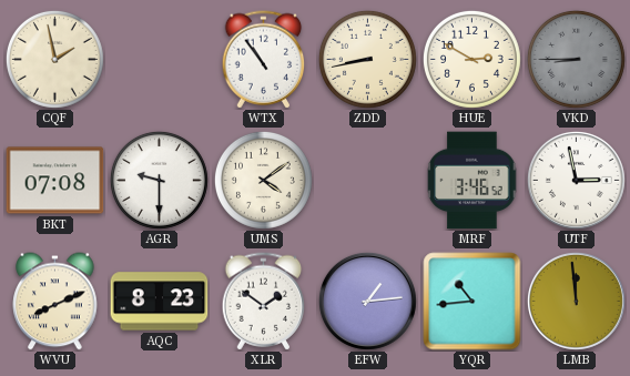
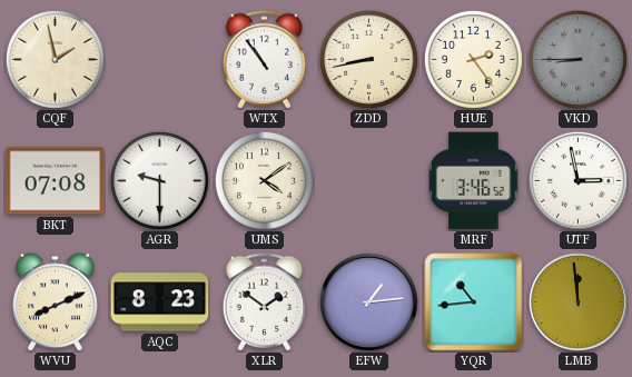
HUE: 2:50 -> 2:24
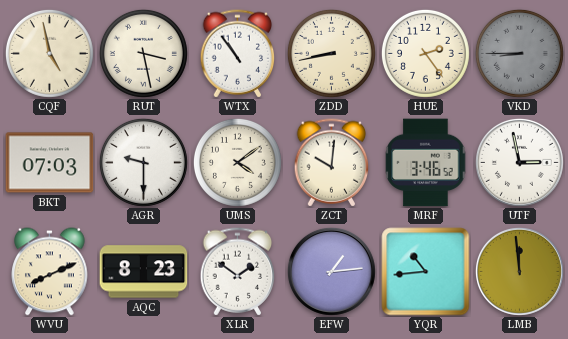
CQF: 1:58 -> 4:58
RUT: none -> 3:28
BKT: 07:08 -> 07:03
ZCT: none -> 10:01
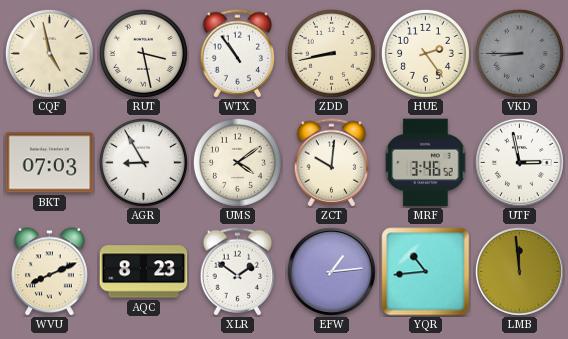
AGR: 9:30 -> 8:55
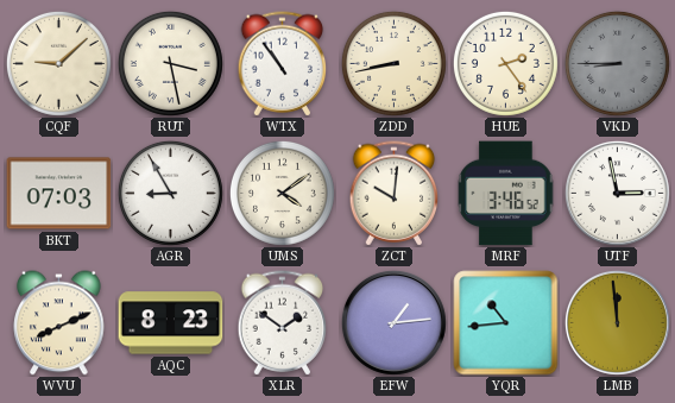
CQF: 4:58 -> 9:08
